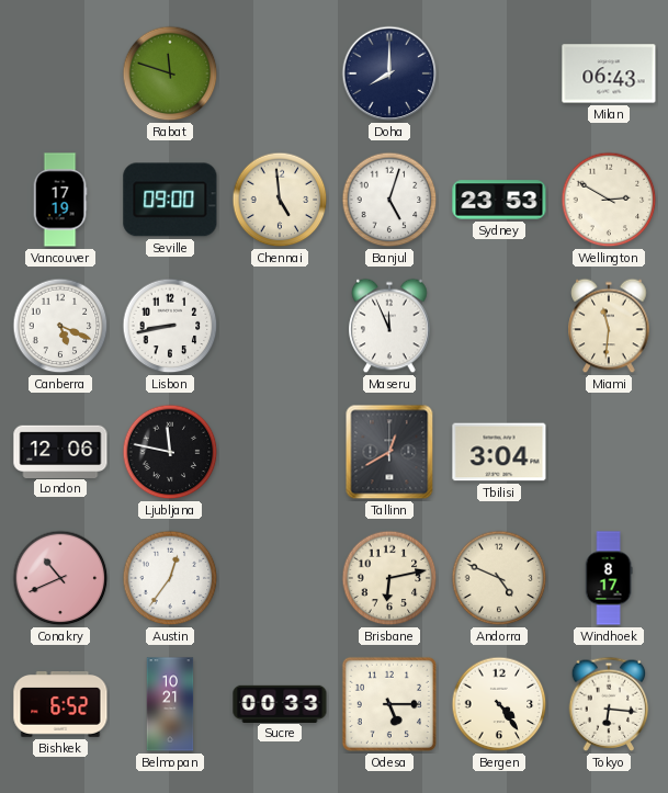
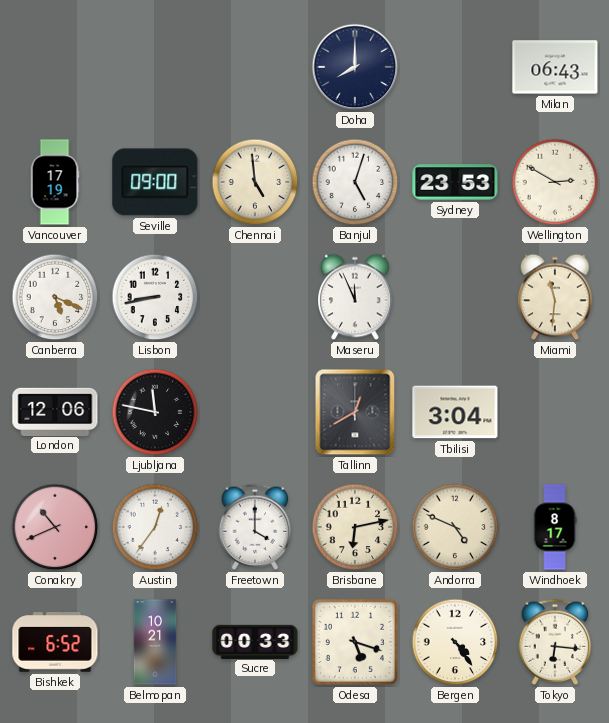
Rabat: 11:48 -> none
Freetown: none -> 4:00
Odesa: 5:15 -> 5:18
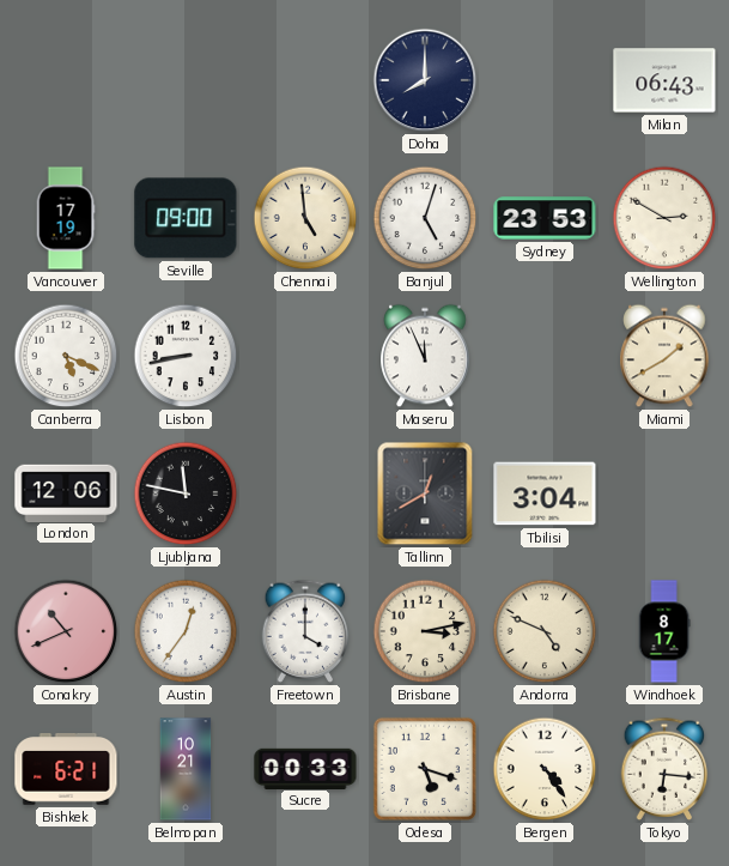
Miami: 11:31 -> 1:40
Brisbane: 6:13 -> 3:13
Bishkek: 6:52 -> 6:21
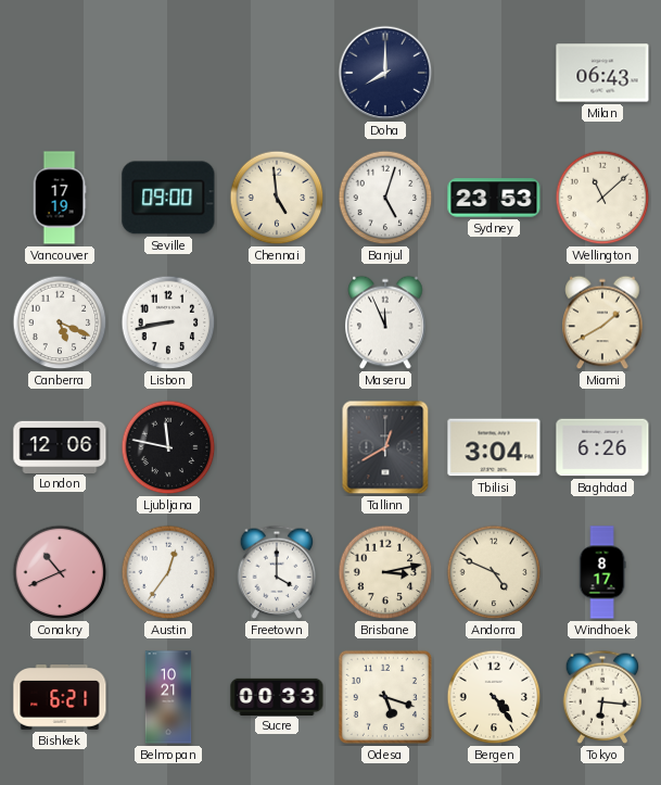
Wellington: 2:50 -> 11:08
Baghdad: none -> 6:26
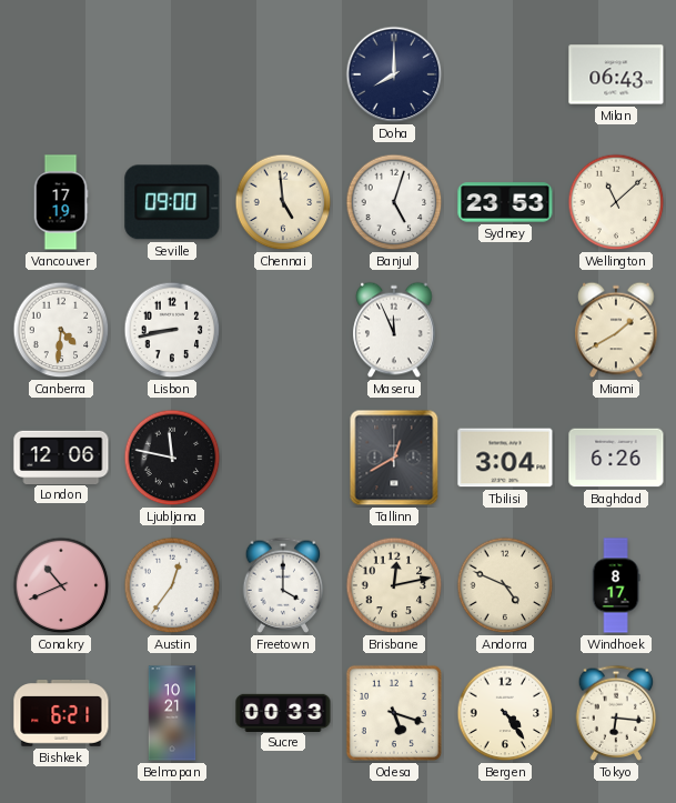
Canberra: 5:19 -> 4:31
Brisbane: 3:13 -> 12:13
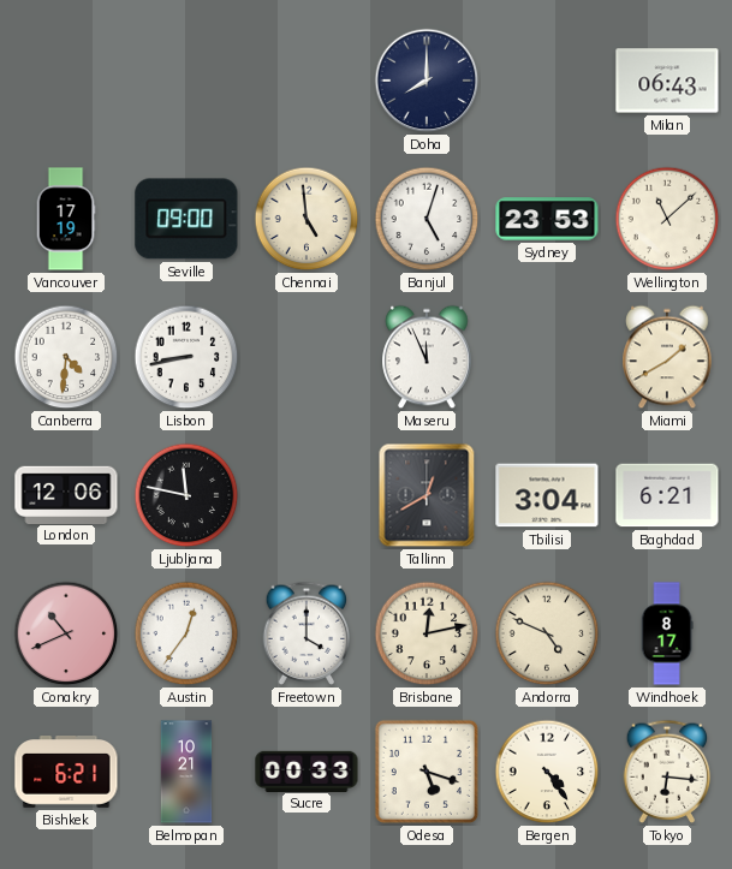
Baghdad: 6:26 -> 6:21
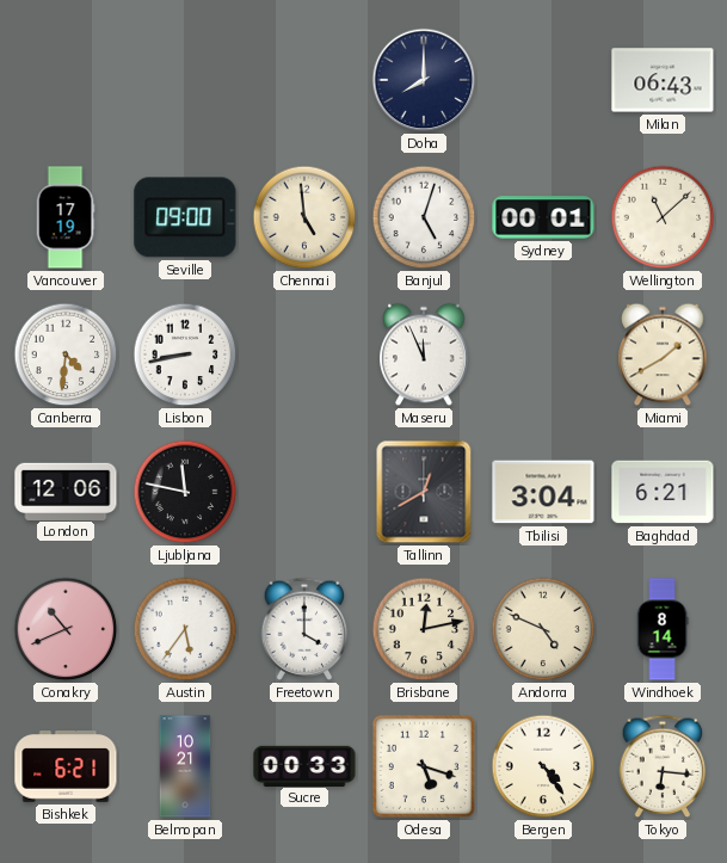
Sydney: 23:53 -> 00:01
Austin: 12:36 -> 5:36
Windhoek: 8:17 -> 8:14
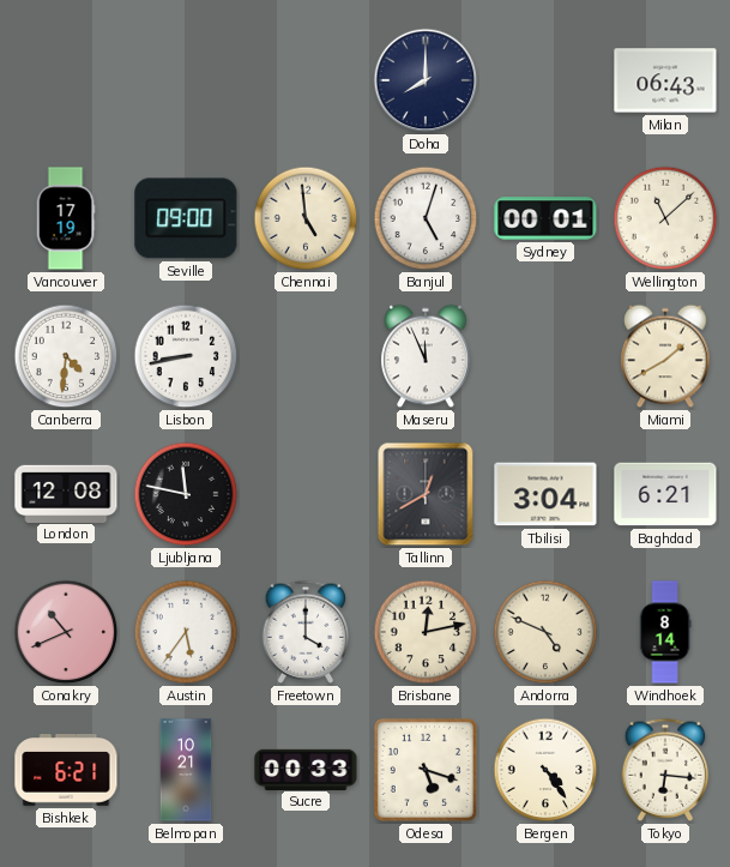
London: 12:06 -> 12:08
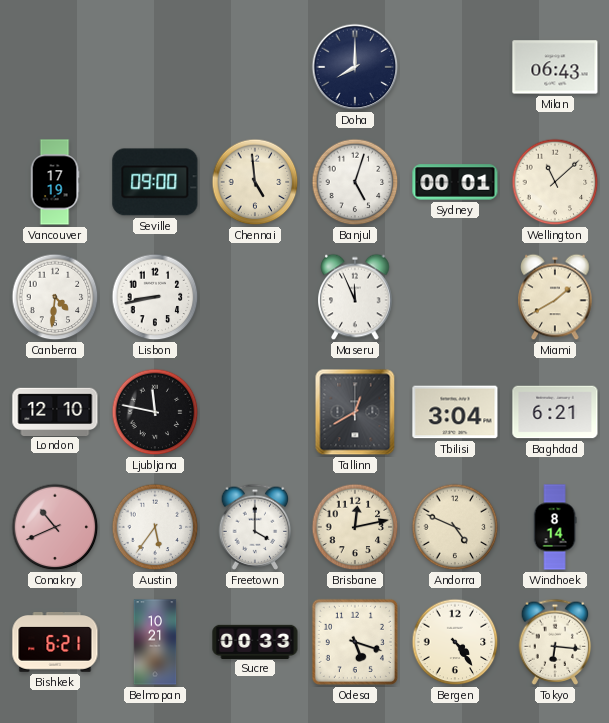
London: 12:08 -> 12:10
